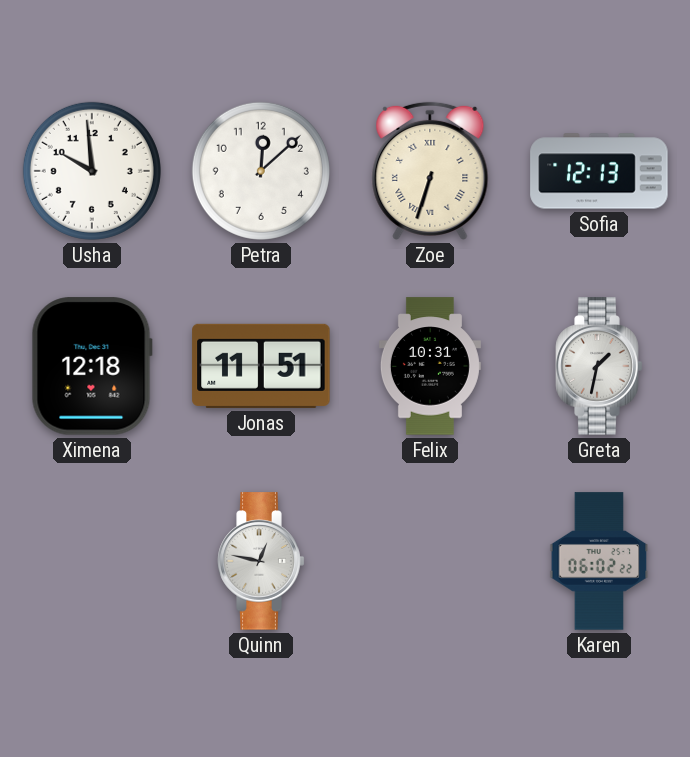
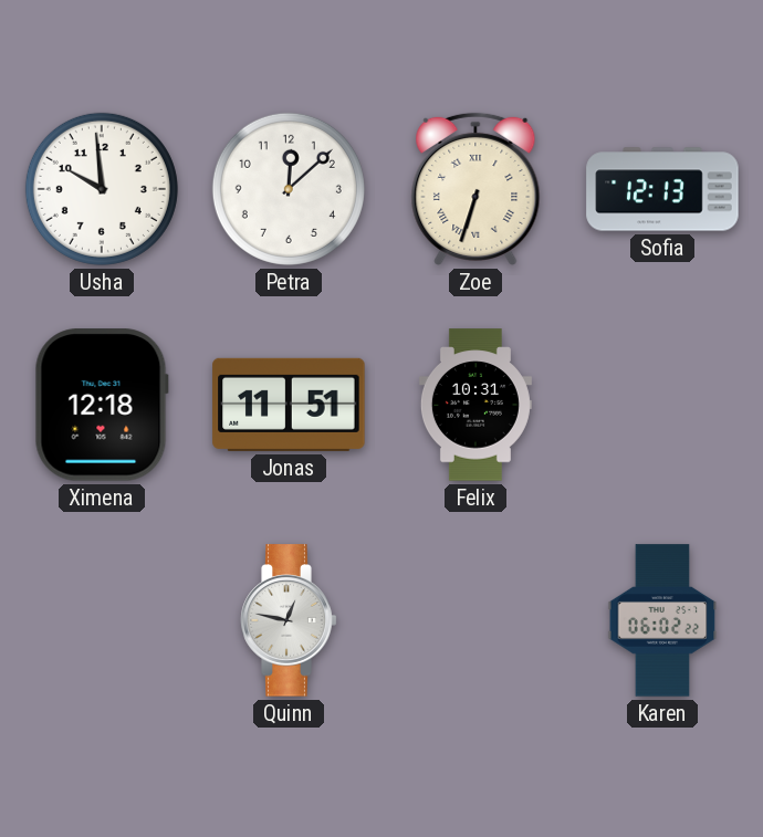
Greta: 1:32 -> none
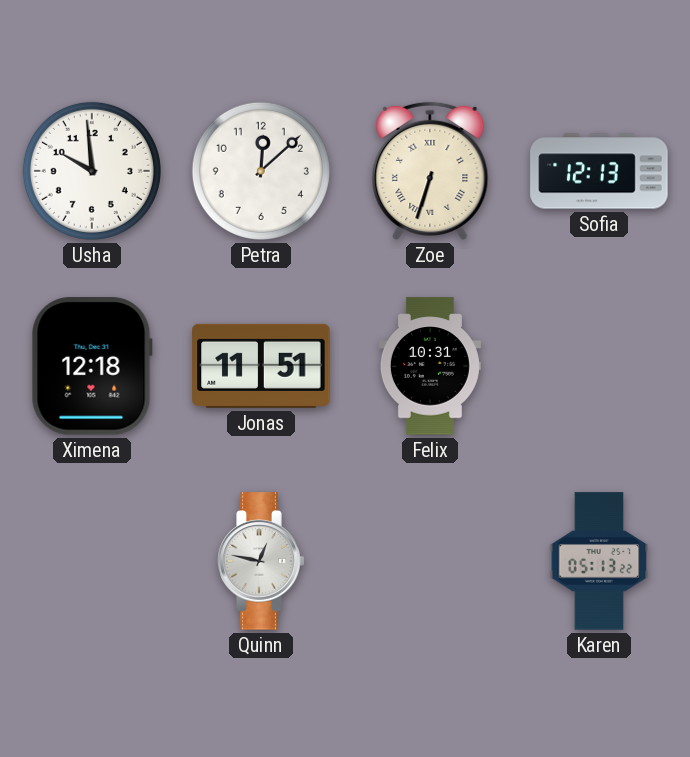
Karen: 06:02 -> 05:13
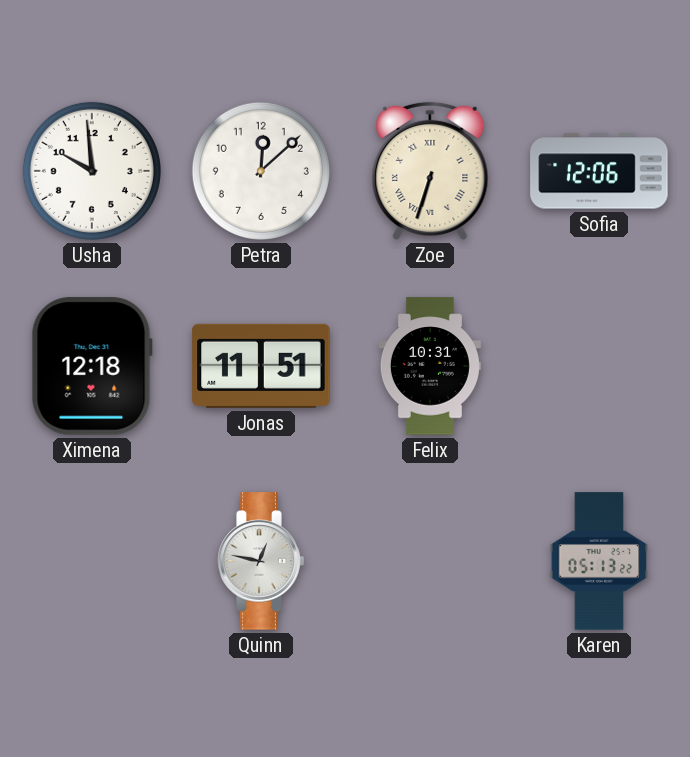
Sofia: 12:13 -> 12:06
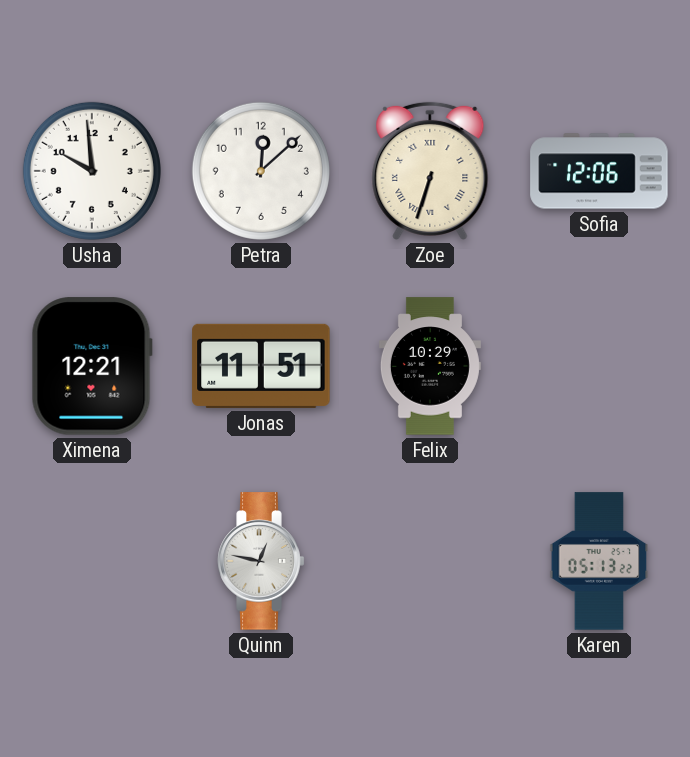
Ximena: 12:18 -> 12:21
Felix: 10:31 -> 10:29
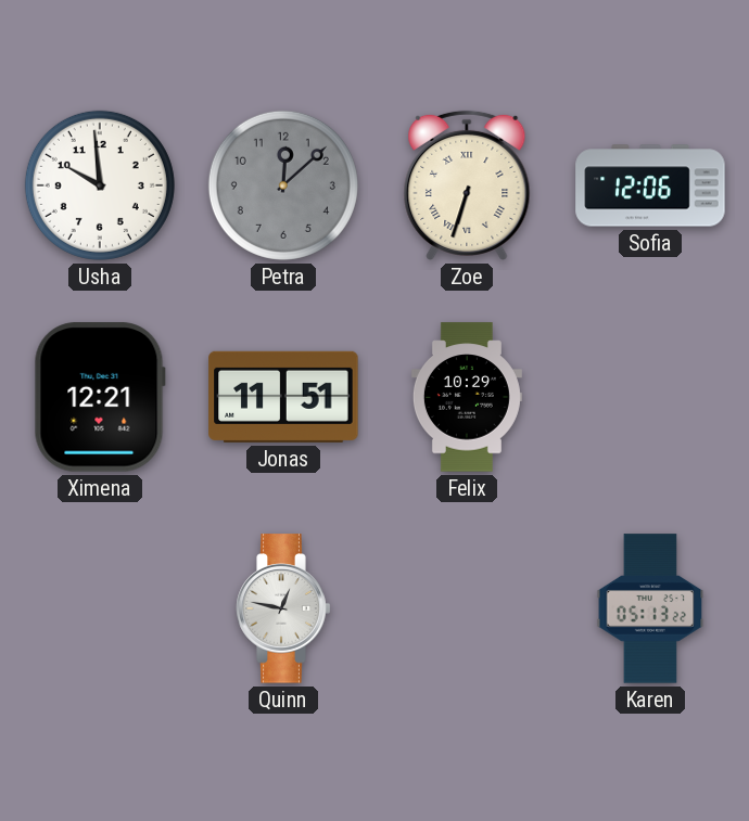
Petra dial: white -> grey
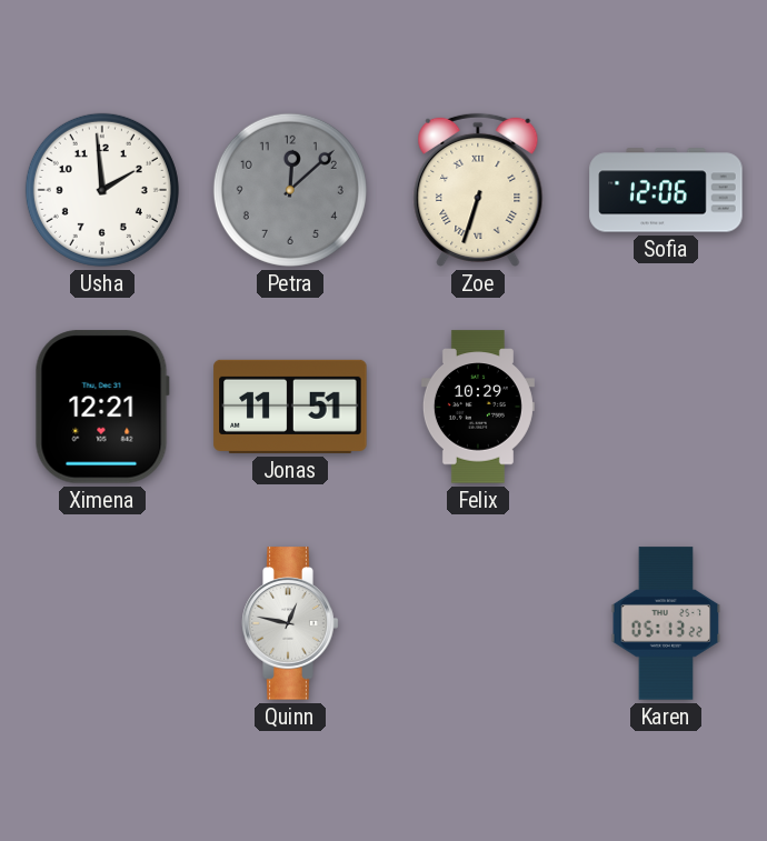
Usha: 9:59 -> 1:59
